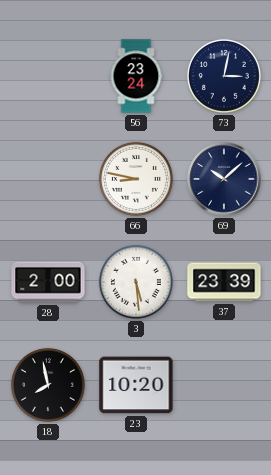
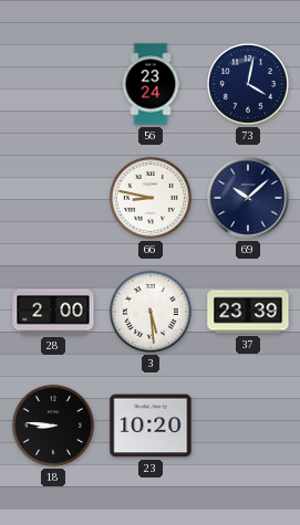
73: 3:02 -> 4:02
18: 7:58 -> 8:46
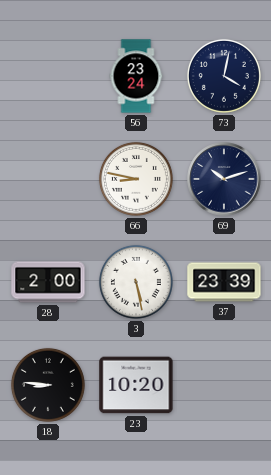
69: 10:08 -> 10:12
3: 5:29 -> 5:28
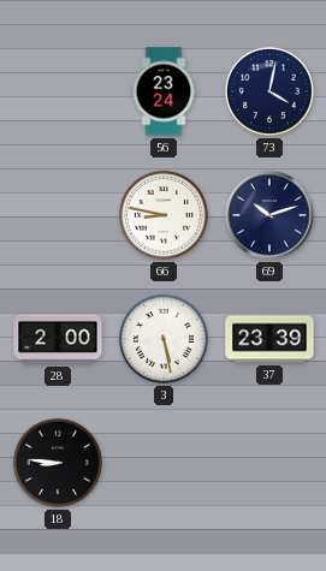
23: 10:20 -> none
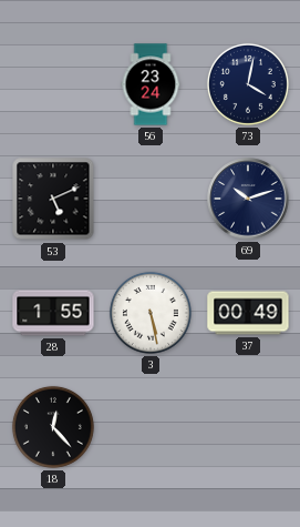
53: none -> 5:11
66: 8:47 -> none
28: 2:00 -> 1:55
37: 23:39 -> 00:49
18: 8:46 -> 12:23
